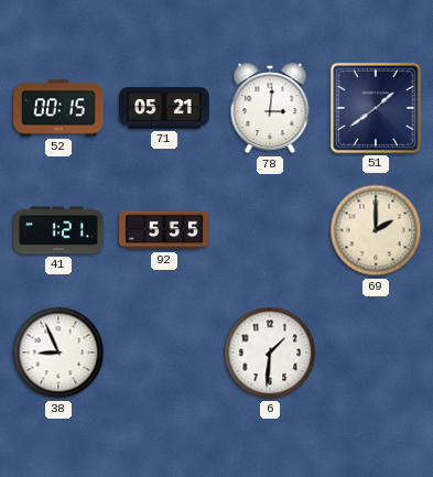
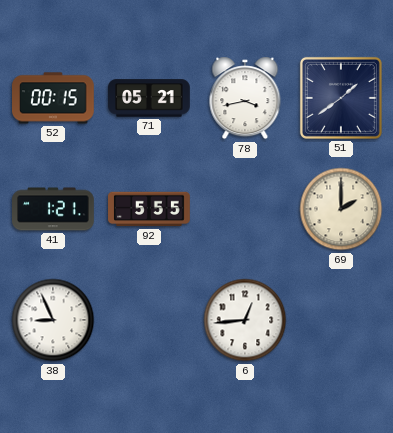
78: 3:01 -> 3:43
6: 1:31 -> 12:44
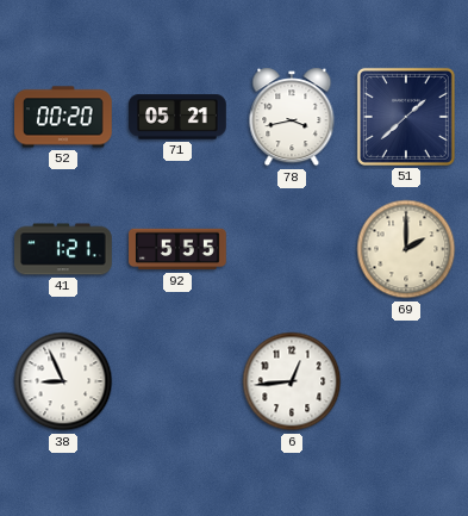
52: 00:15 -> 00:20
51: 1:39 -> 1:38
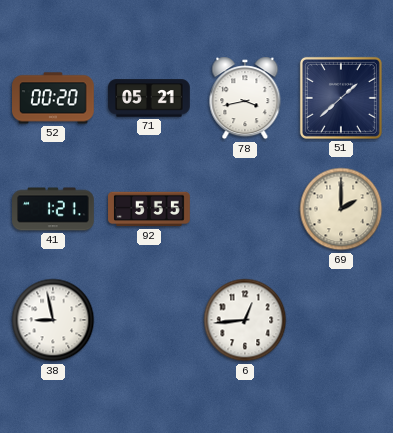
38: 8:56 -> 8:58
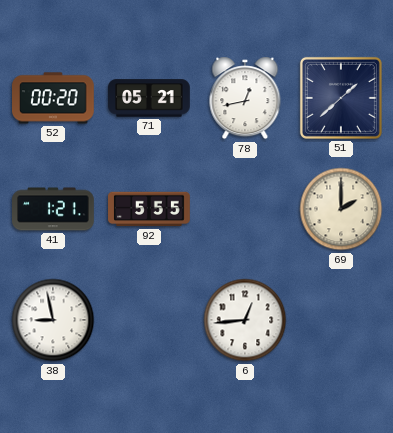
78: 3:43 -> 12:43
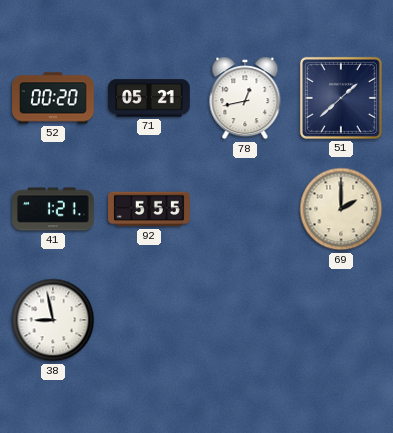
6: 12:44 -> none
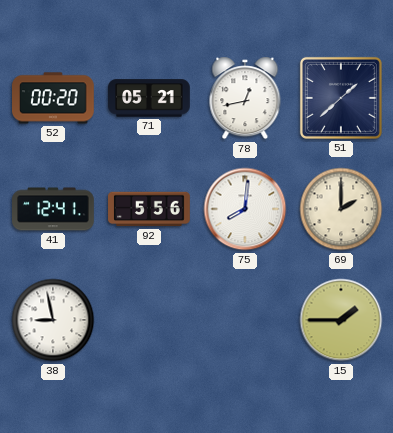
41: 1:21 -> 12:41
92: 5:55 -> 5:56
75: none -> 8:01
15: none -> 1:45
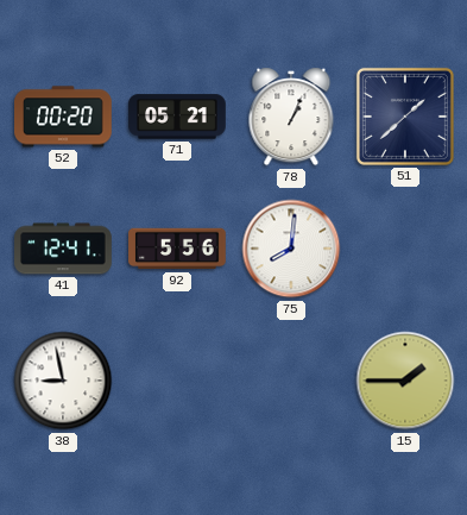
78: 12:43 -> 1:04
69: 2:00 -> none
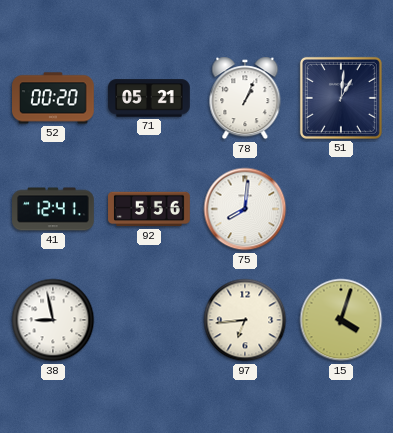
51: 1:38 -> 1:01
97: none -> 6:44
15: 1:45 -> 4:03
